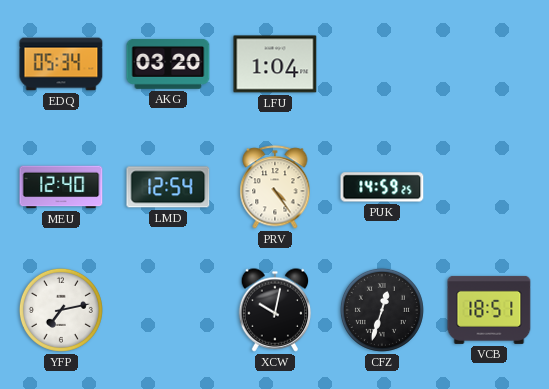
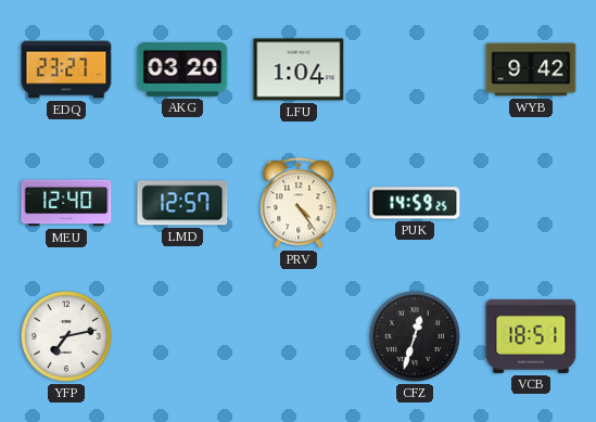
EDQ: 05:34 -> 23:27
WYB: none -> 9:42
LMD: 12:54 -> 12:57
XCW: 10:02 -> none
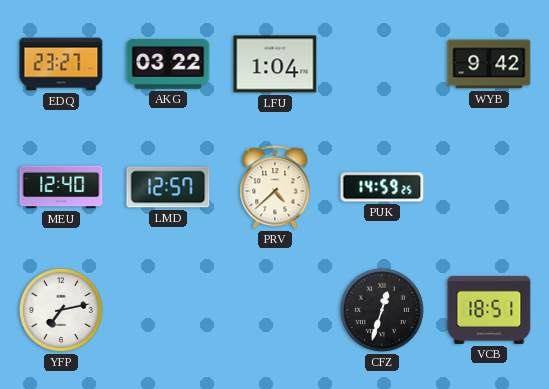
AKG: 03:20 -> 03:22
PRV: 4:24 -> 4:38
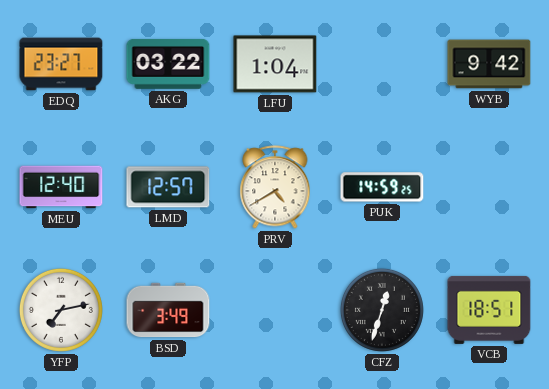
PRV: 4:38 -> 4:40
BSD: none -> 3:49
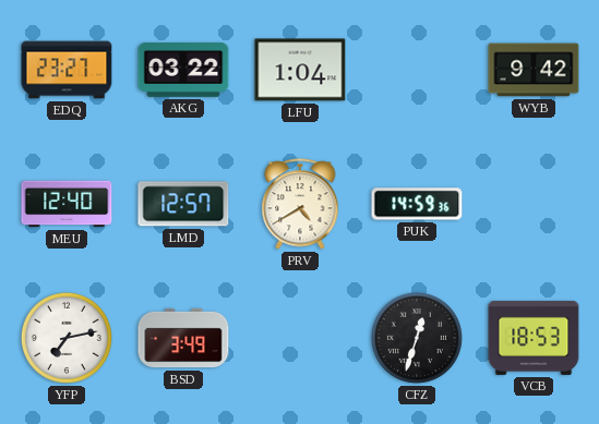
PUK: 14:59:25 -> 14:59:36
VCB: 18:51 -> 18:53
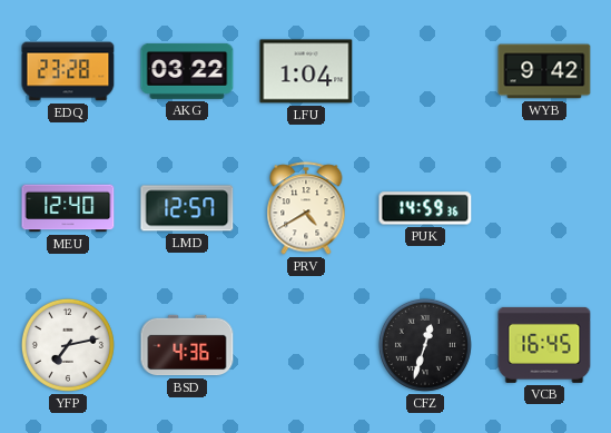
EDQ: 23:27 -> 23:28
BSD: 3:49 -> 4:36
VCB: 18:53 -> 16:45
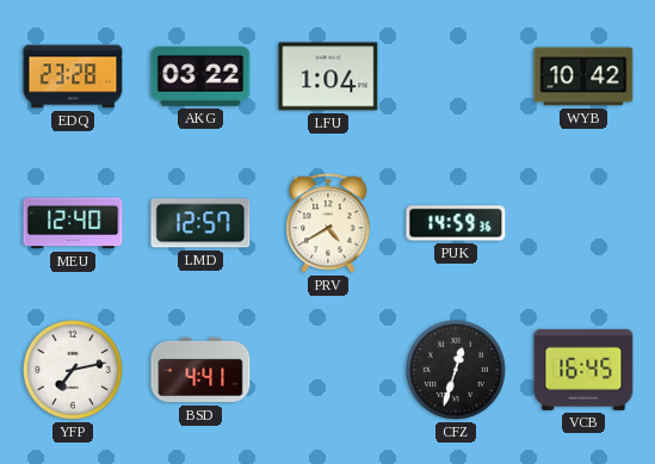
WYB: 9:42 -> 10:42
BSD: 4:36 -> 4:41
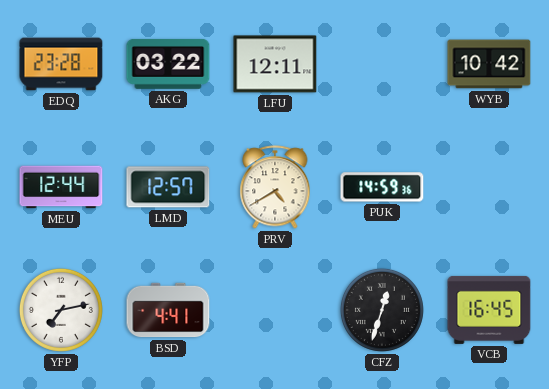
LFU: 1:04 -> 12:11
MEU: 12:40 -> 12:44
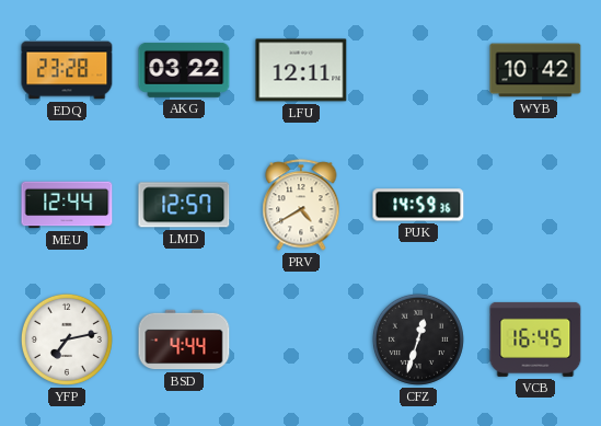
BSD: 4:41 -> 4:44
